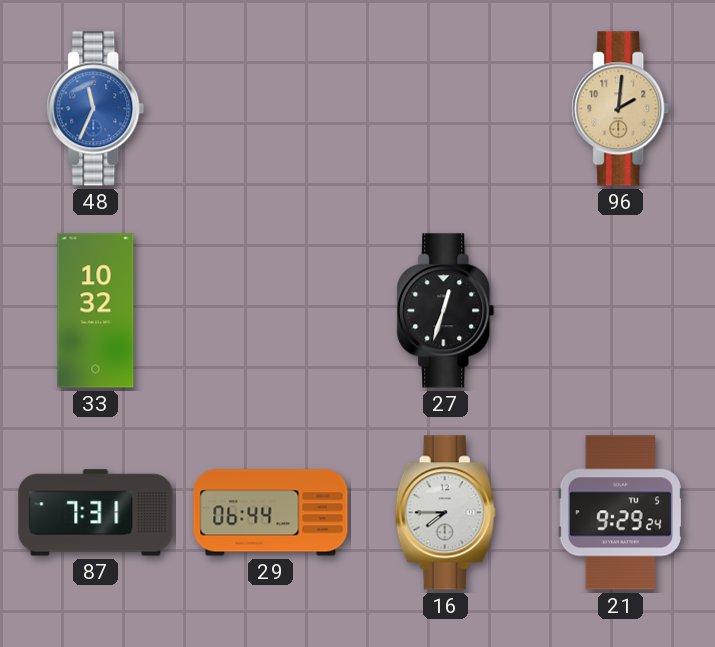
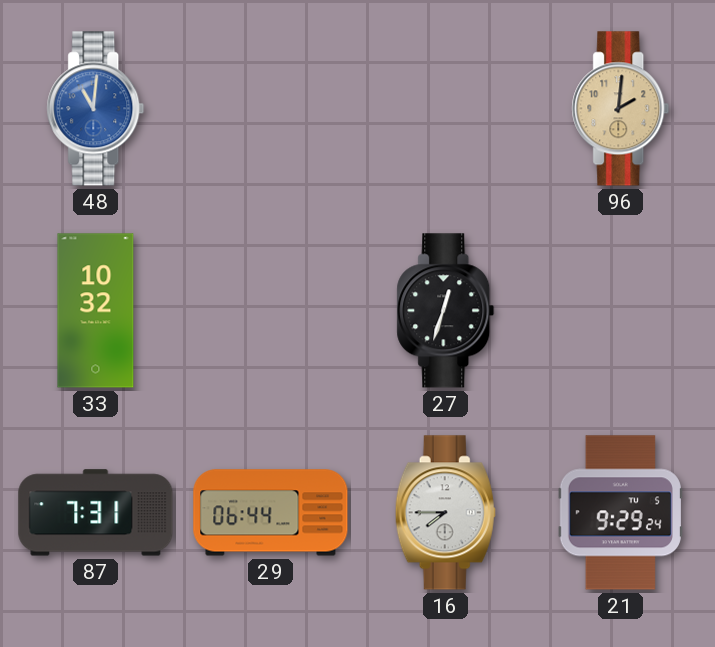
48: 11:34 -> 11:01
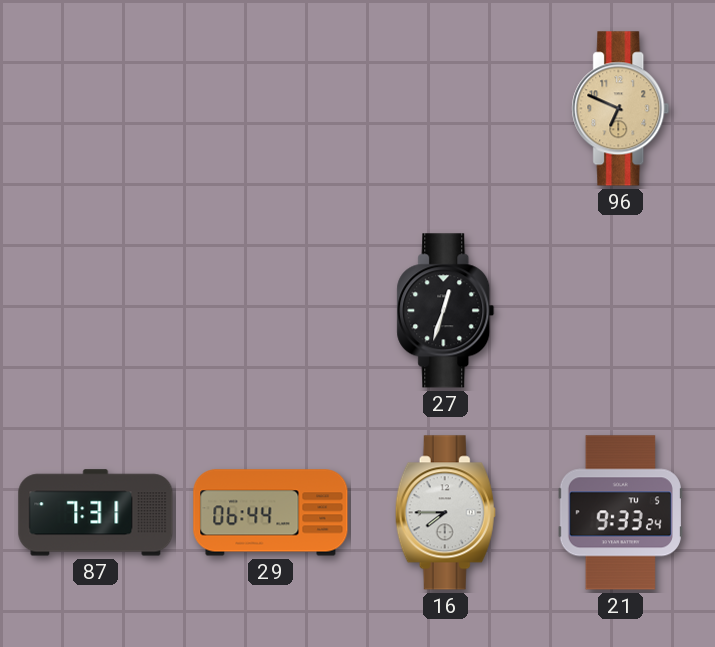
48: 11:01 -> none
96: 2:01 -> 6:49
33: 10:32 -> none
21: 9:29 -> 9:33
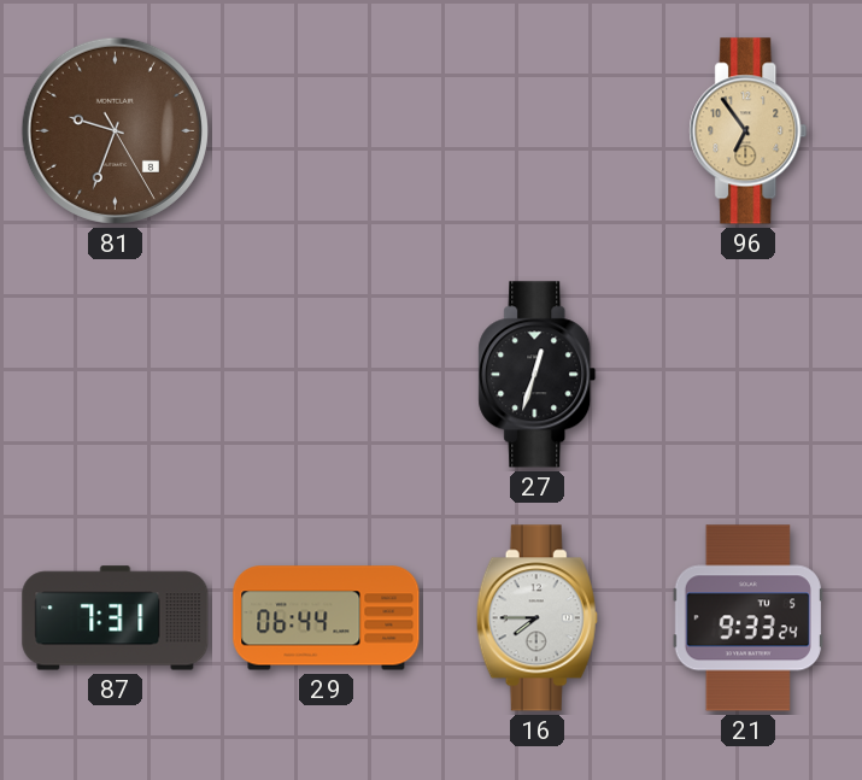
81: none -> 9:33
96: 6:49 -> 6:54
